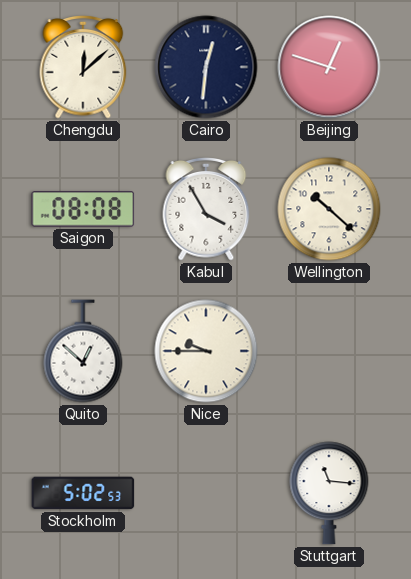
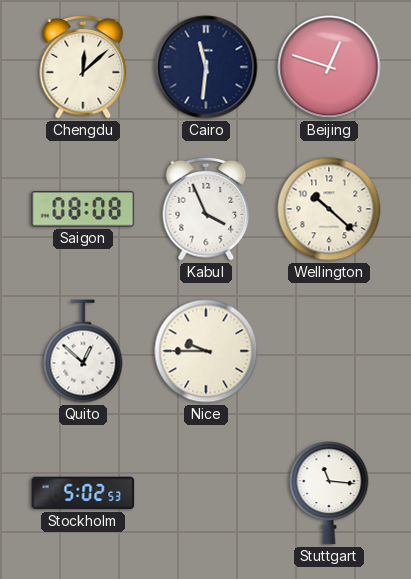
Cairo: 12:31 -> 11:31
Kabul: 3:55 -> 3:56
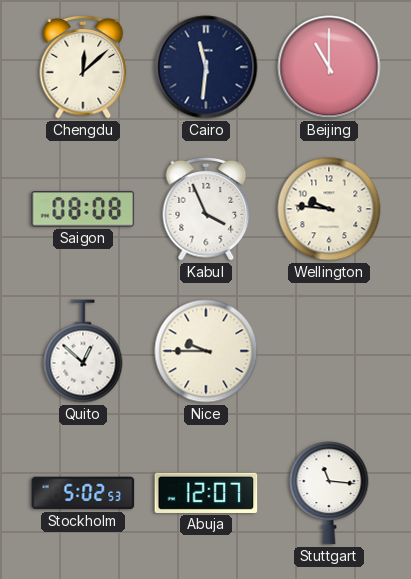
Beijing: 12:48 -> 11:00
Wellington: 10:22 -> 9:46
Abuja: none -> 12:07
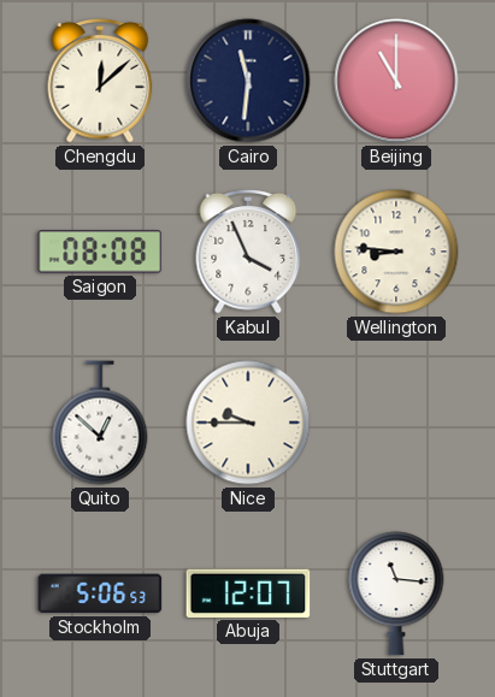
Wellington: 9:46 -> 8:46
Stockholm: 5:02 -> 5:06
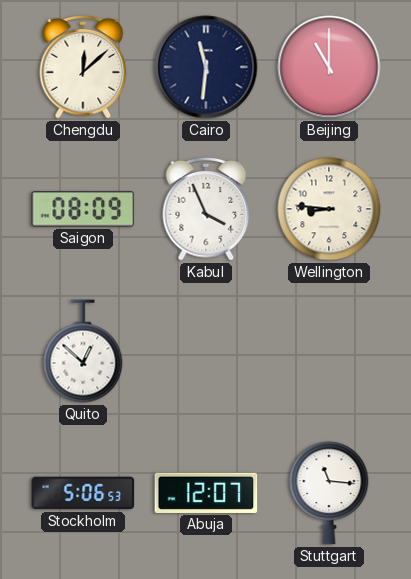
Saigon: 08:08 -> 08:09
Nice: 9:45 -> none
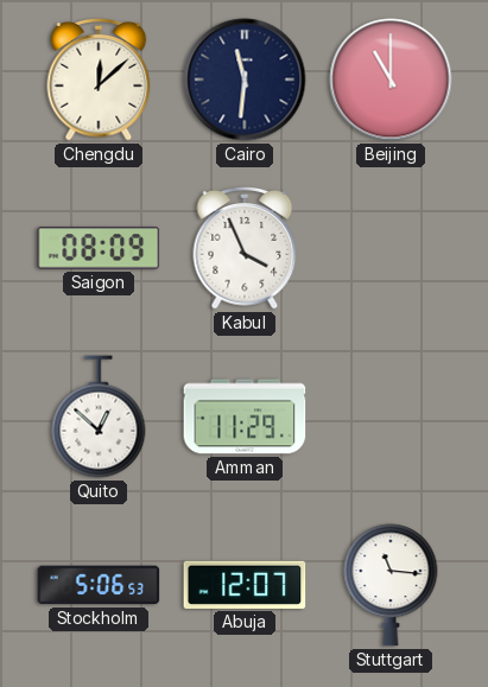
Wellington: 8:46 -> none
Amman: none -> 11:29
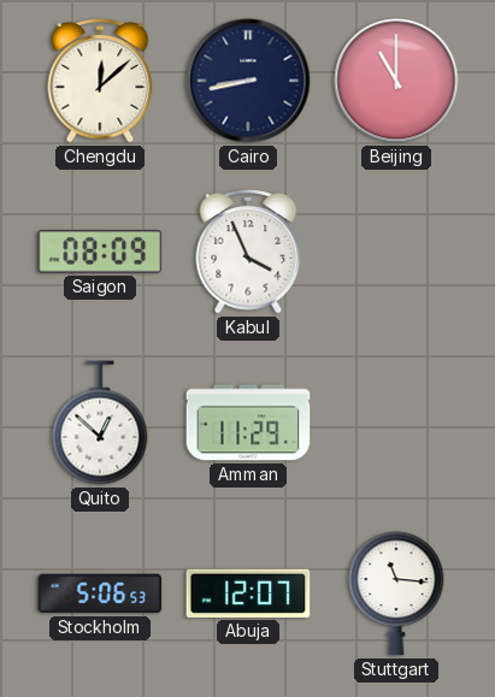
Cairo: 11:31 -> 8:43
